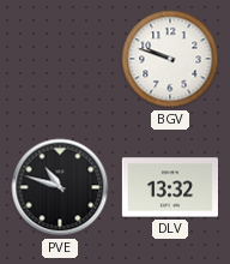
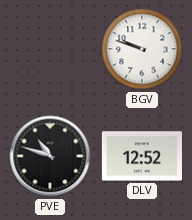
DLV: 13:32 -> 12:52
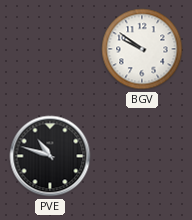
BGV: 9:48 -> 9:51
DLV: 12:52 -> none
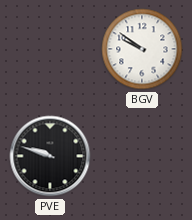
PVE: 10:48 -> 9:48
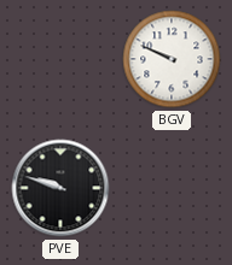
BGV: 9:51 -> 9:49
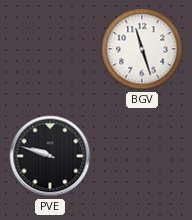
BGV: 9:49 -> 11:27
